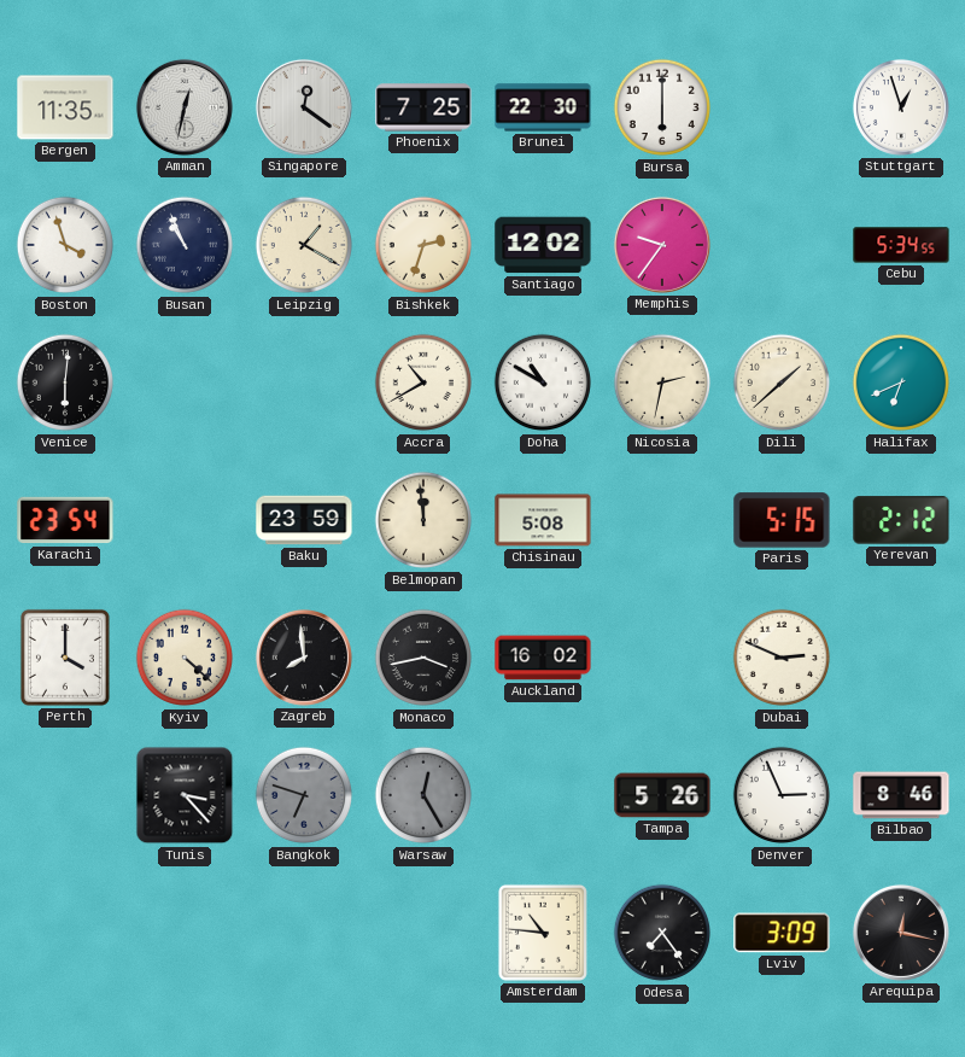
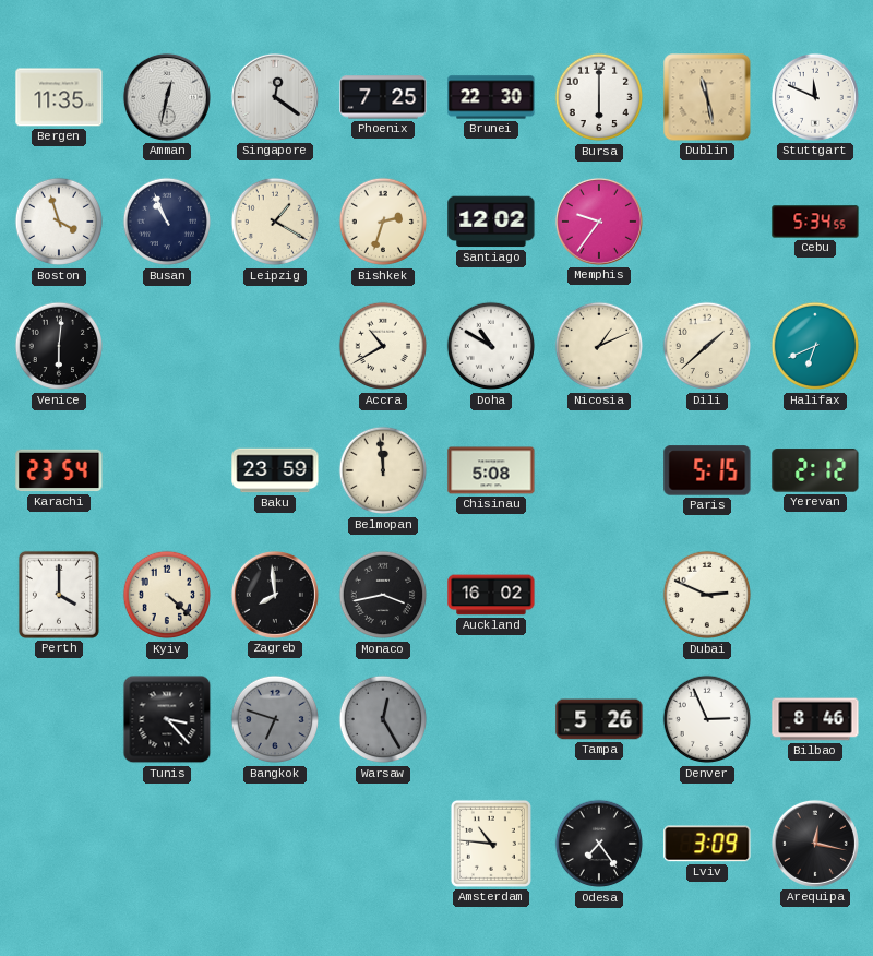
Dublin: none -> 11:28
Stuttgart: 12:57 -> 11:49
Nicosia: 2:32 -> 1:11
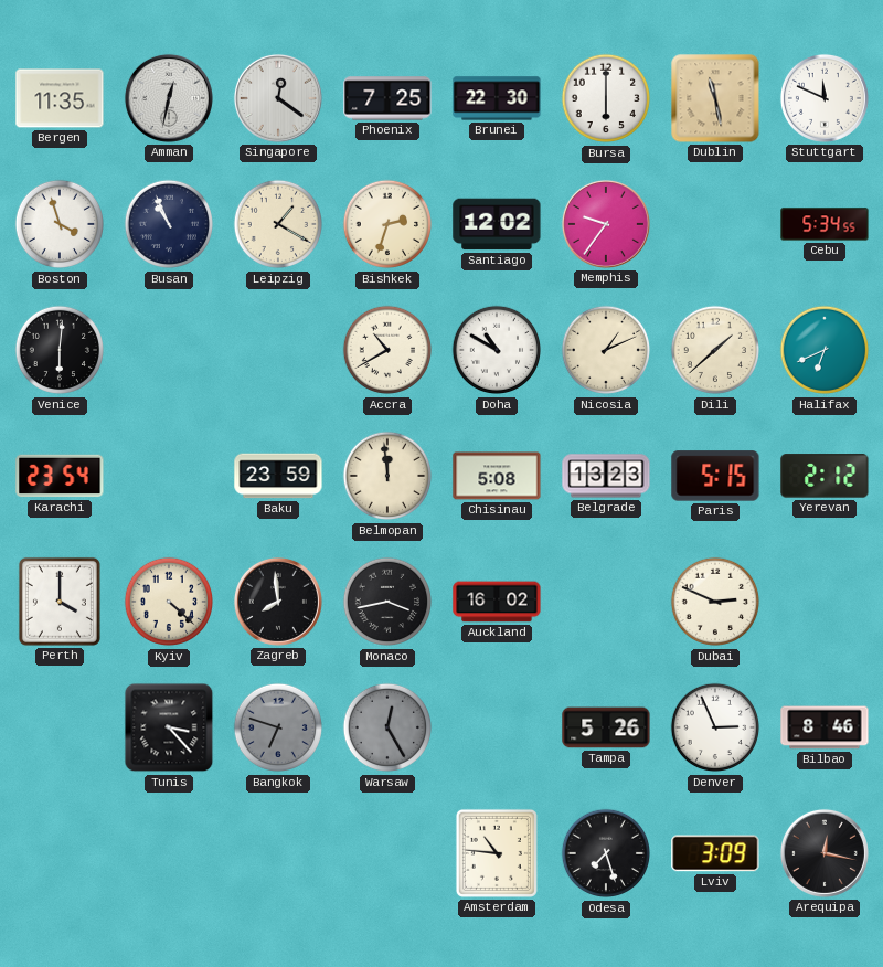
Belgrade: none -> 13:23
Odesa: 7:24 -> 7:27
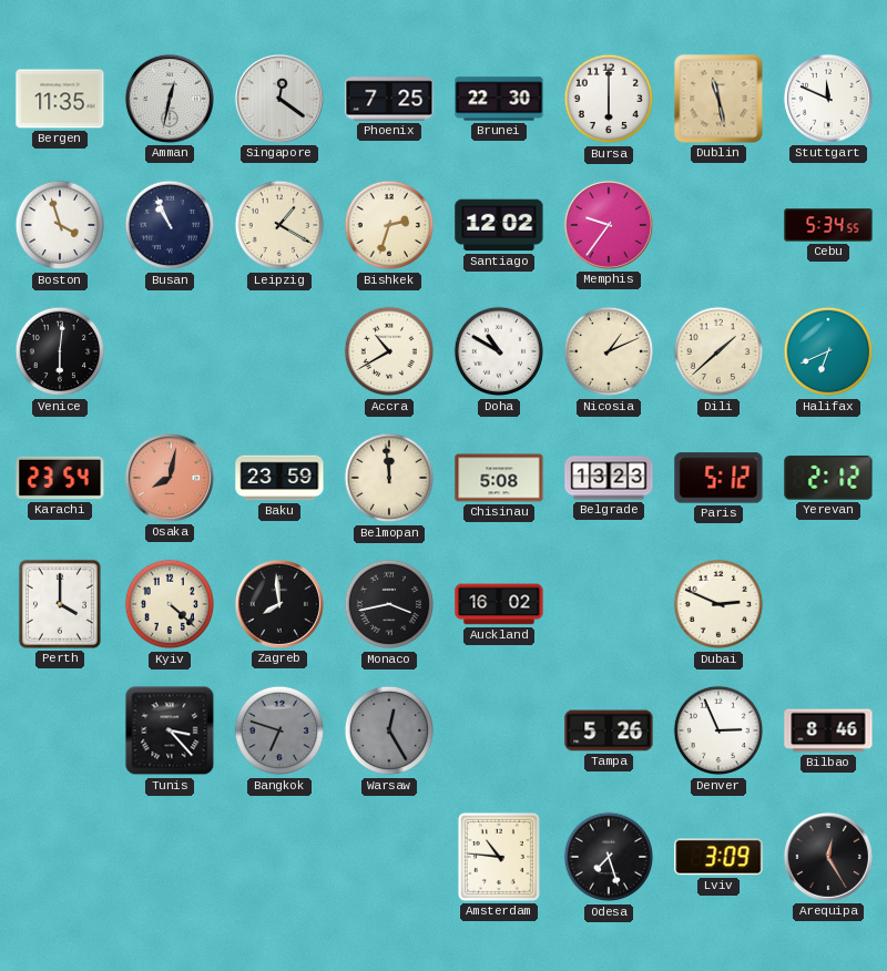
Osaka: none -> 8:02
Paris: 5:15 -> 5:12
Arequipa: 12:17 -> 12:25
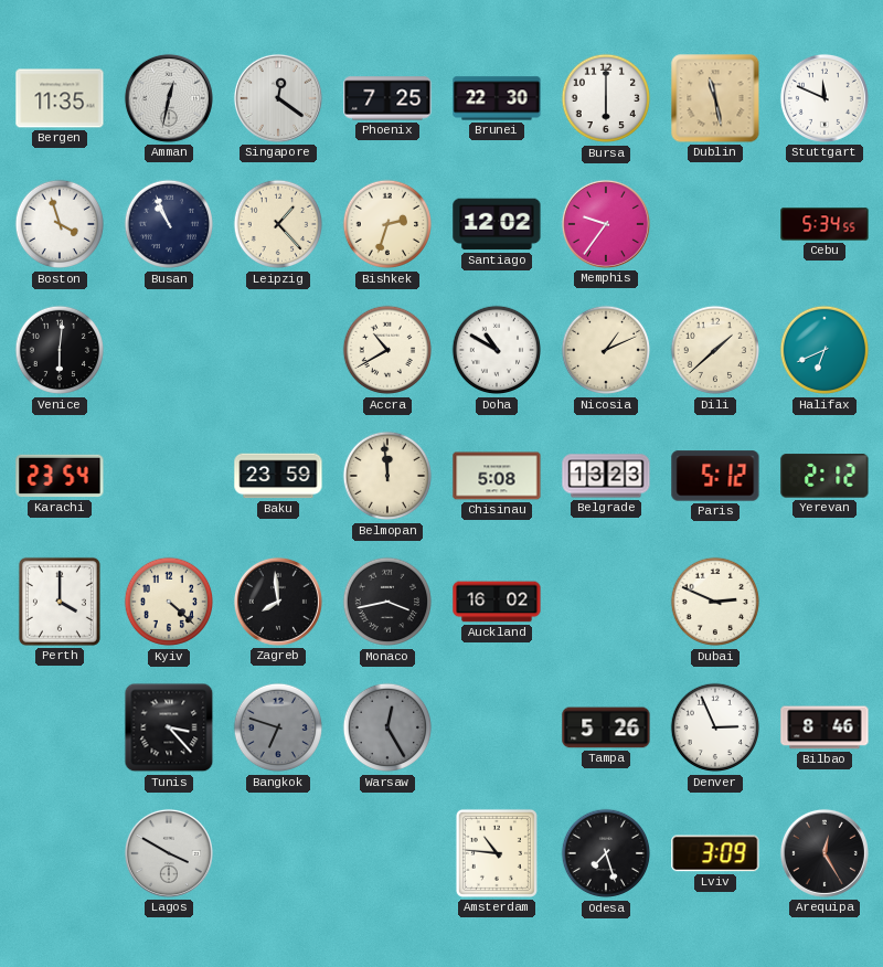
Leipzig: 1:20 -> 1:23
Osaka: 8:02 -> none
Lagos: none -> 3:50
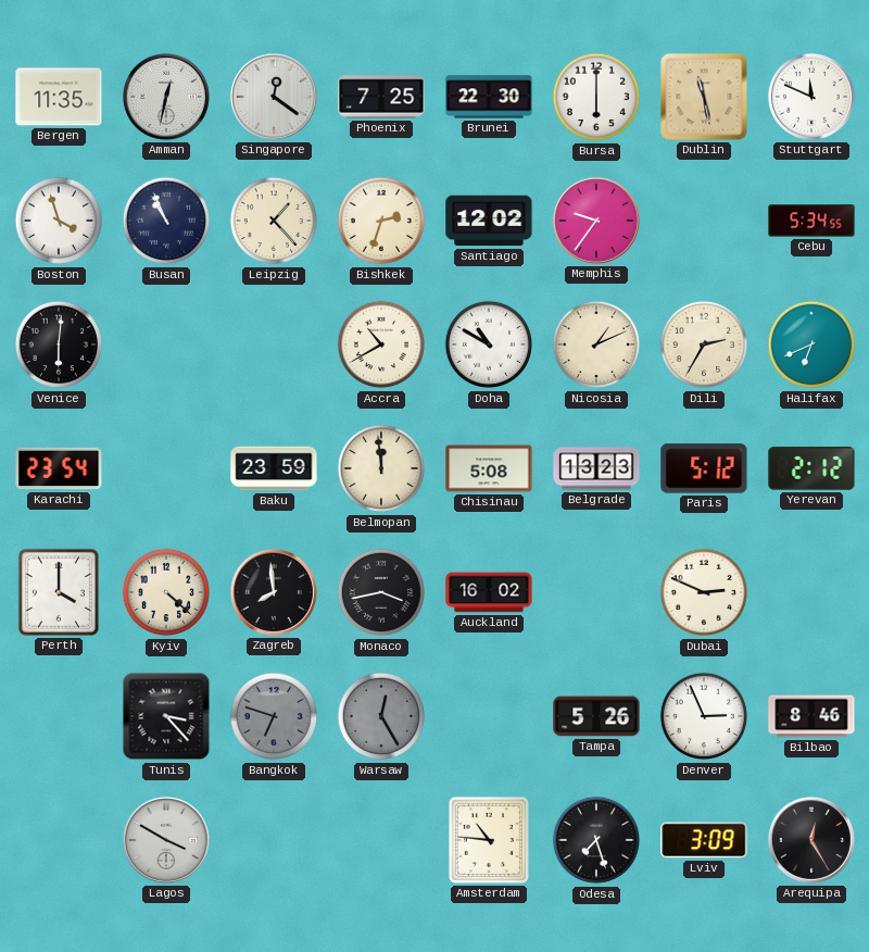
Dili: 1:38 -> 2:35
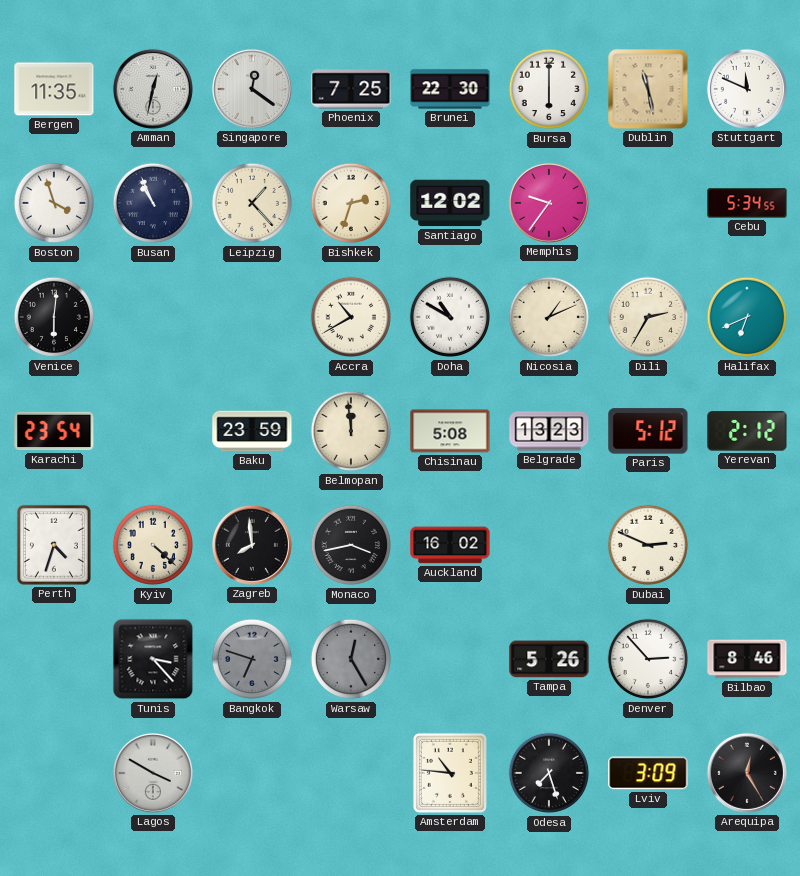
Perth: 4:00 -> 4:33
Denver: 2:56 -> 2:53
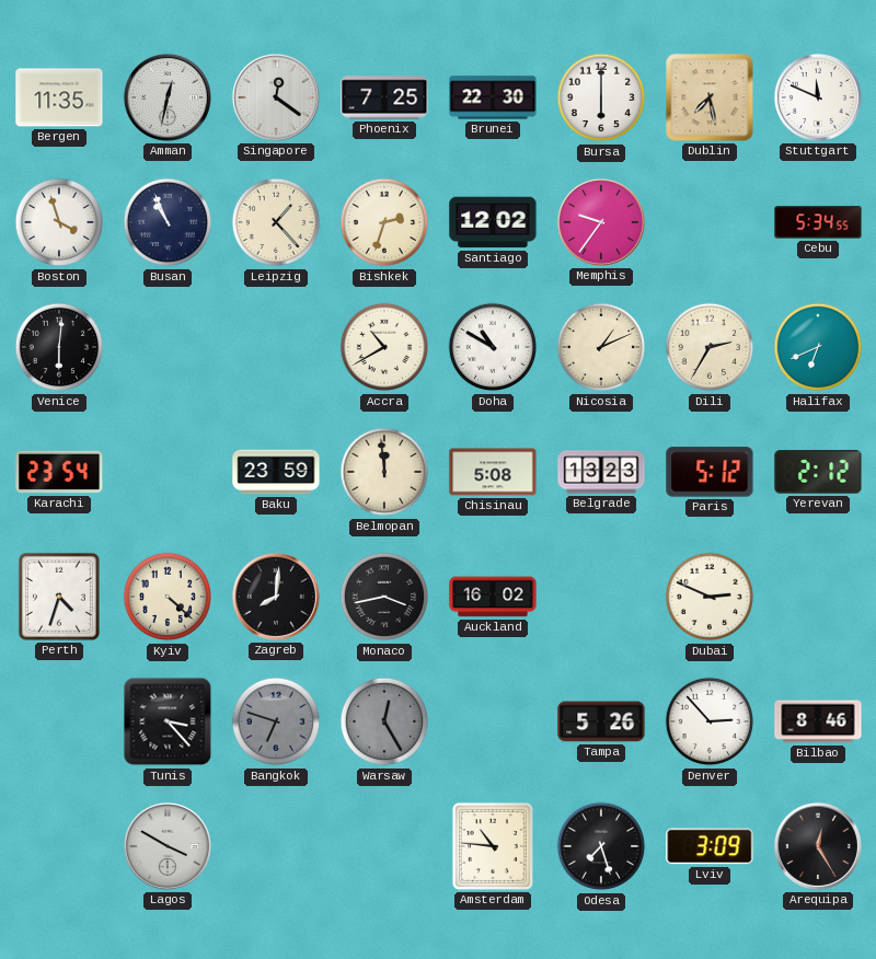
Dublin: 11:28 -> 7:28
Zagreb: 7:59 -> 8:01
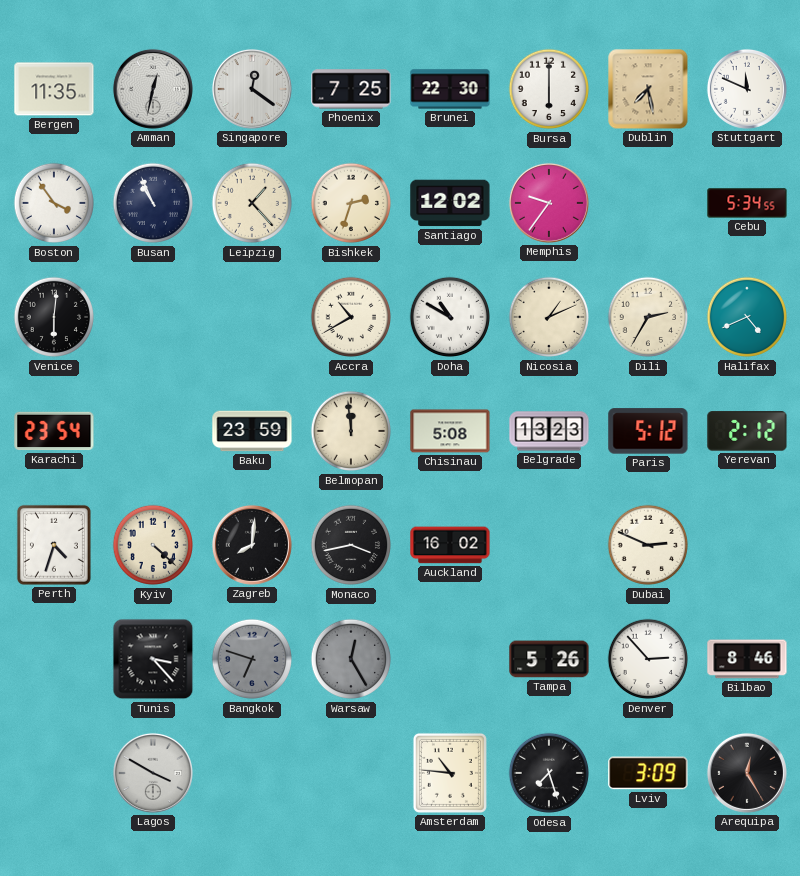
Boston: 3:57 -> 3:54
Halifax: 6:41 -> 4:41
